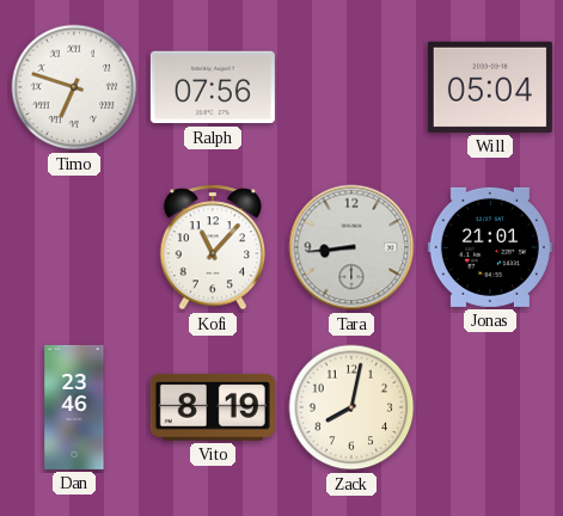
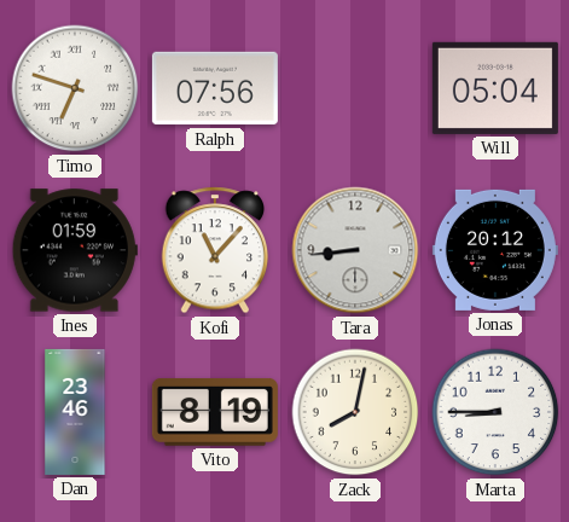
Ines: none -> 01:59
Jonas: 21:01 -> 20:12
Marta: none -> 8:45
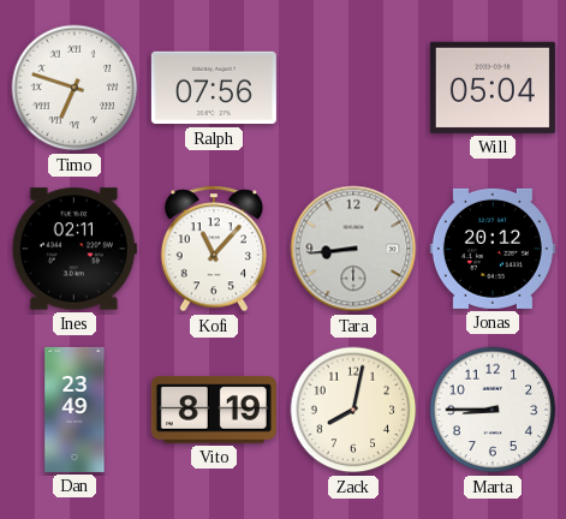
Ines: 01:59 -> 02:11
Dan: 23:46 -> 23:49
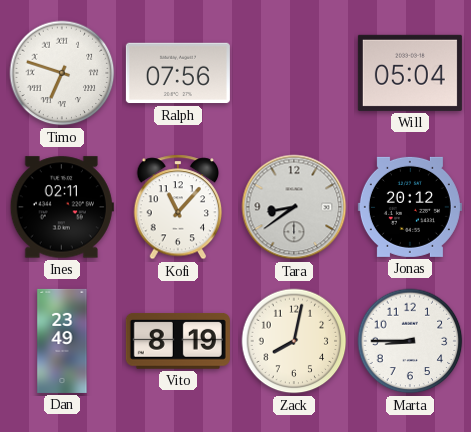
Tara: 8:44 -> 8:39
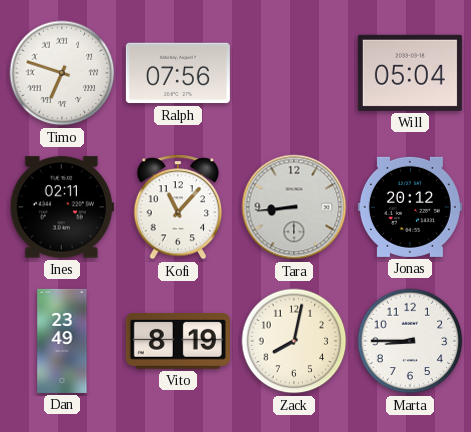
Tara: 8:39 -> 8:44
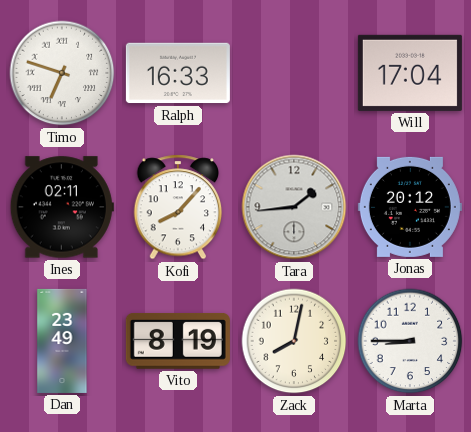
Ralph: 07:56 -> 16:33
Will: 05:04 -> 17:04
Kofi: 11:07 -> 8:07
Tara: 8:44 -> 1:44
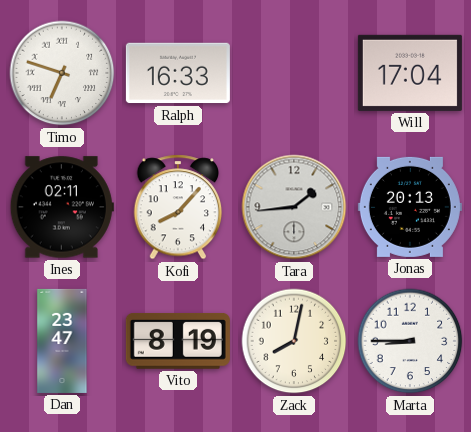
Jonas: 20:12 -> 20:13
Dan: 23:49 -> 23:47
